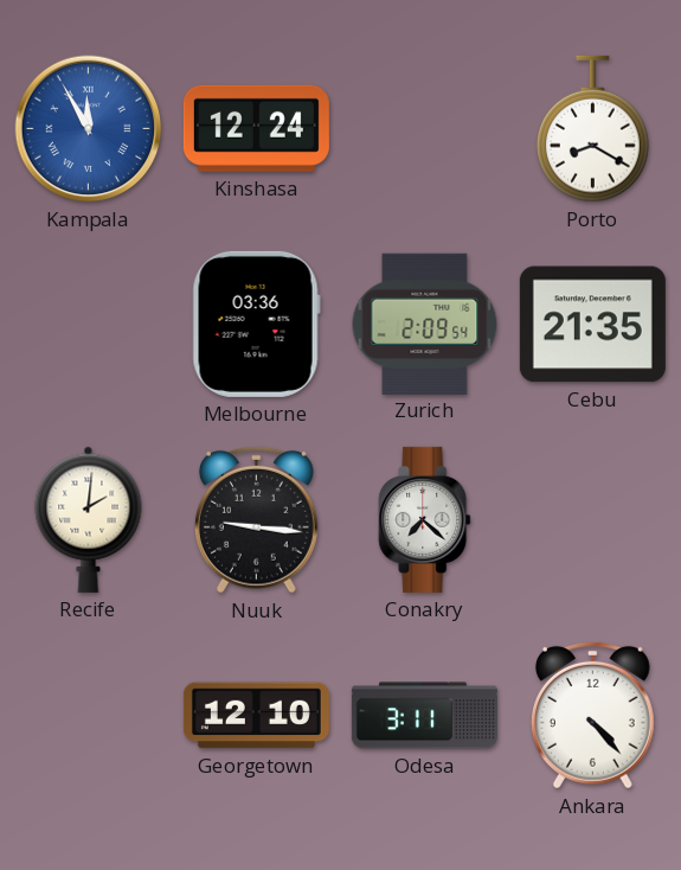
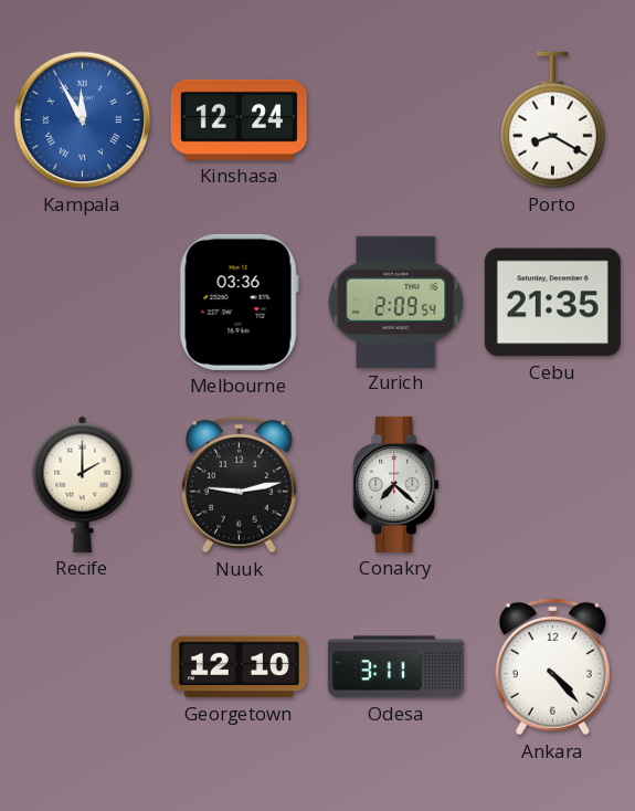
Recife: 2:01 -> 2:00
Nuuk: 9:16 -> 9:13
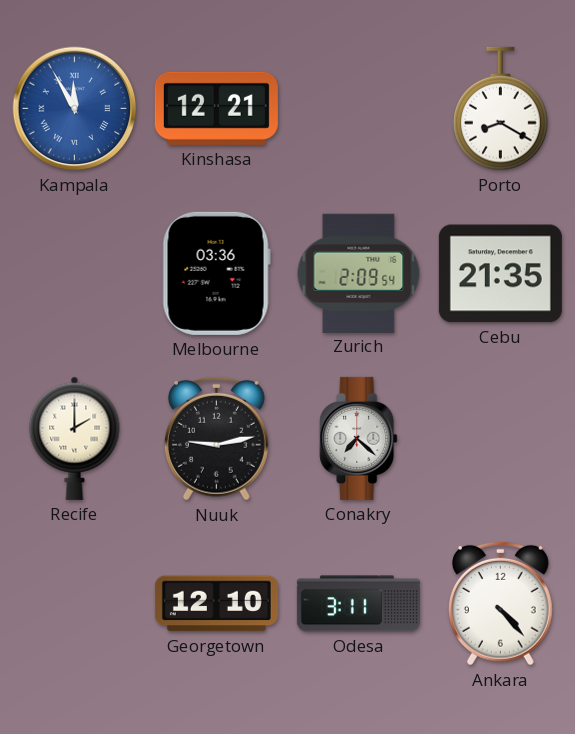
Kinshasa: 12:24 -> 12:21
